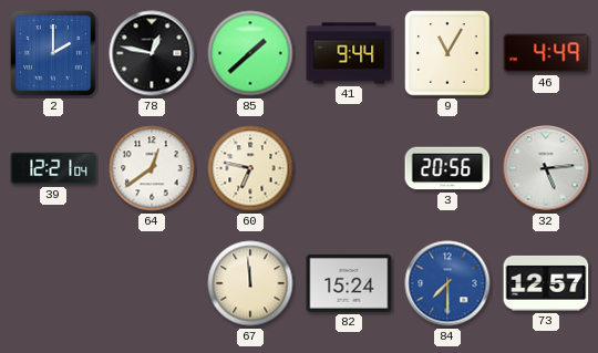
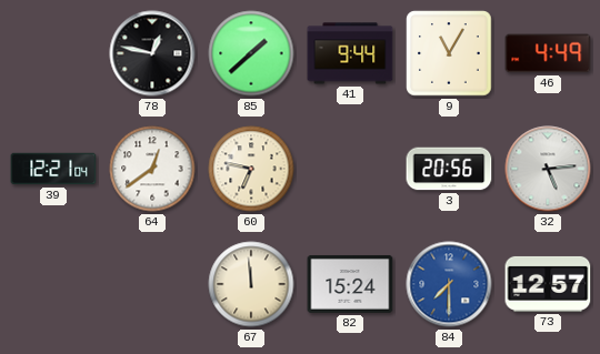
2: 2:00 -> none
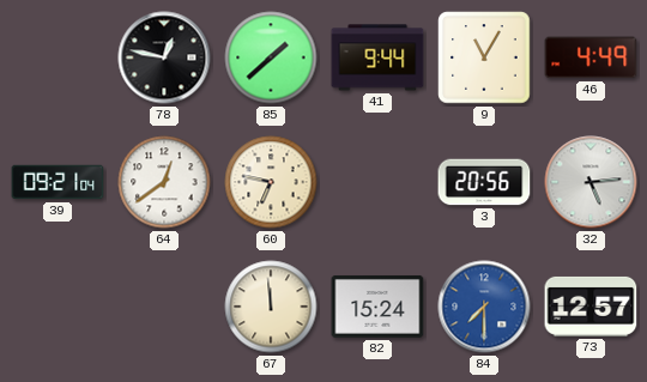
39: 12:21 -> 09:21
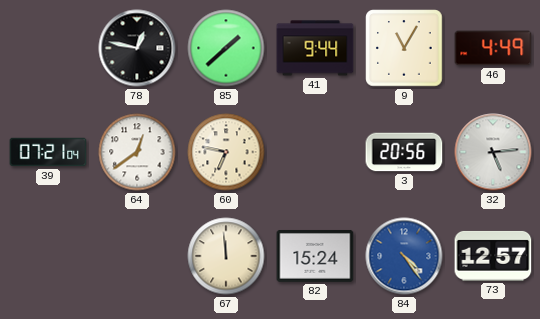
39: 09:21 -> 07:21
84: 7:30 -> 4:24
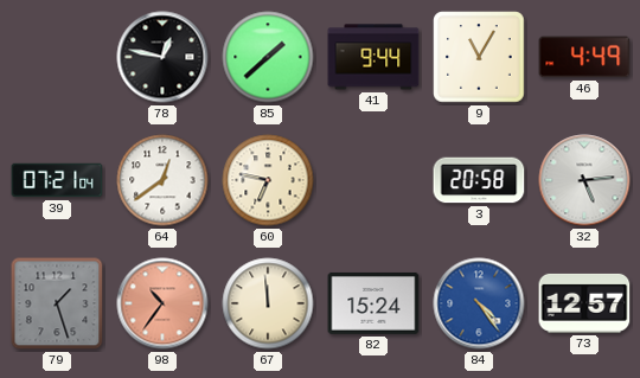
3: 20:56 -> 20:58
79: none -> 1:27
98: none -> 10:36
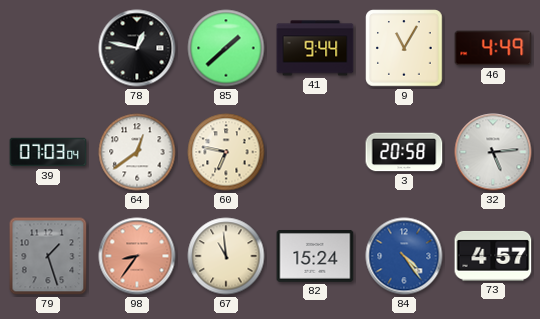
39: 07:21 -> 07:03
98: 10:36 -> 8:36
67: 11:59 -> 10:59
73: 12:57 -> 4:57
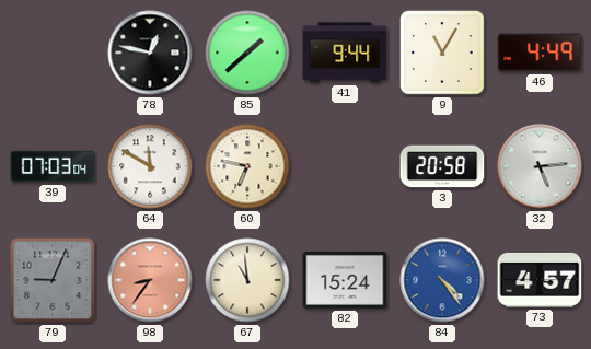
64: 12:39 -> 11:50
79: 1:27 -> 9:04
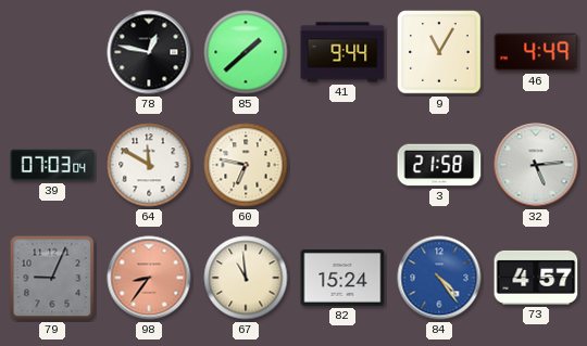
3: 20:58 -> 21:58
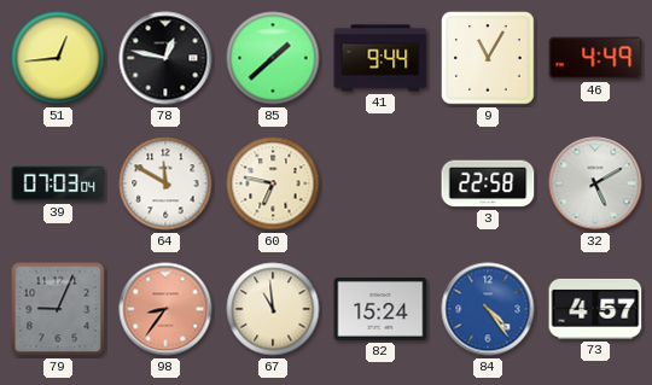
51: none -> 12:44
3: 21:58 -> 22:58
32: 5:14 -> 5:10
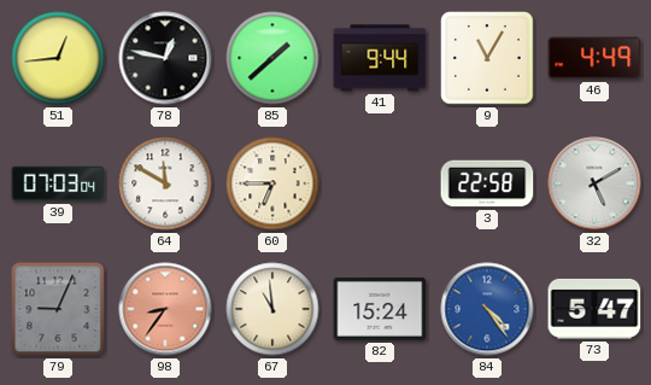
60: 6:47 -> 6:45
73: 4:57 -> 5:47
